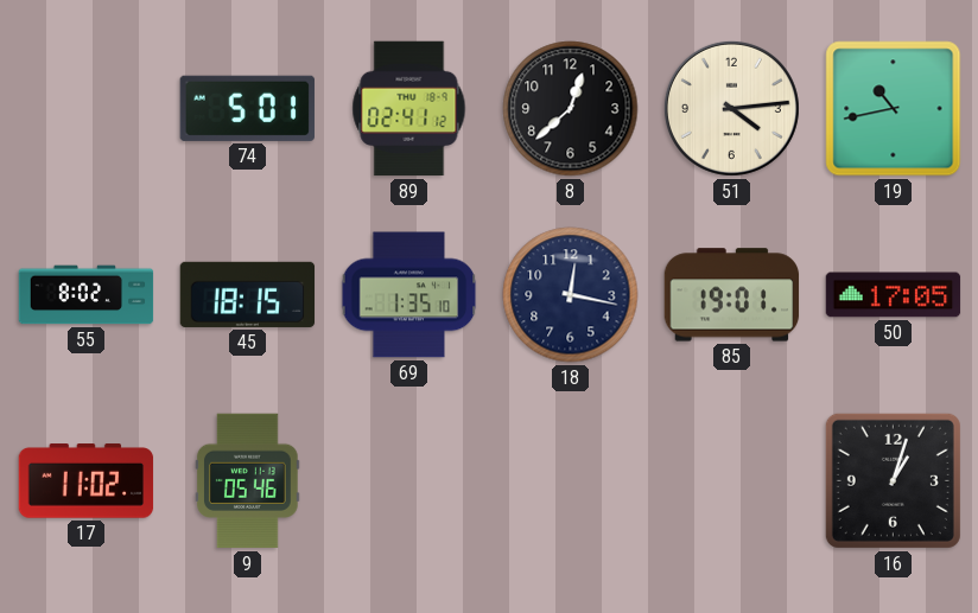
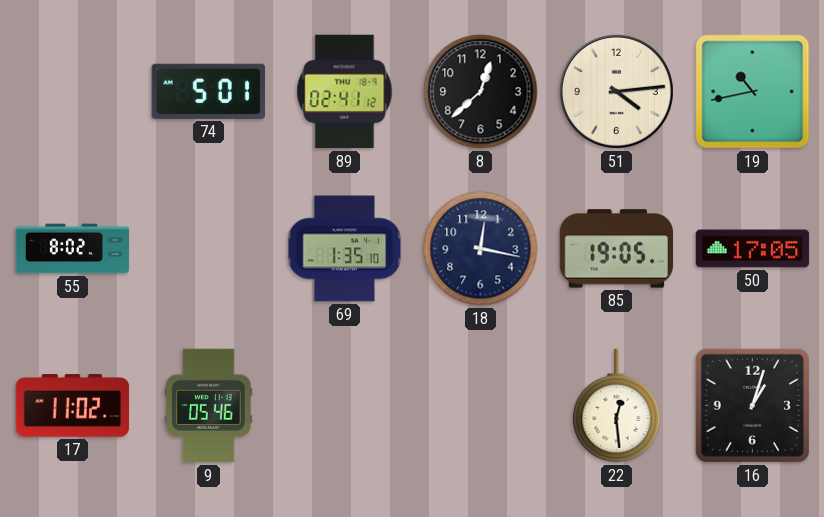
45: 18:15 -> none
85: 19:01 -> 19:05
22: none -> 12:29
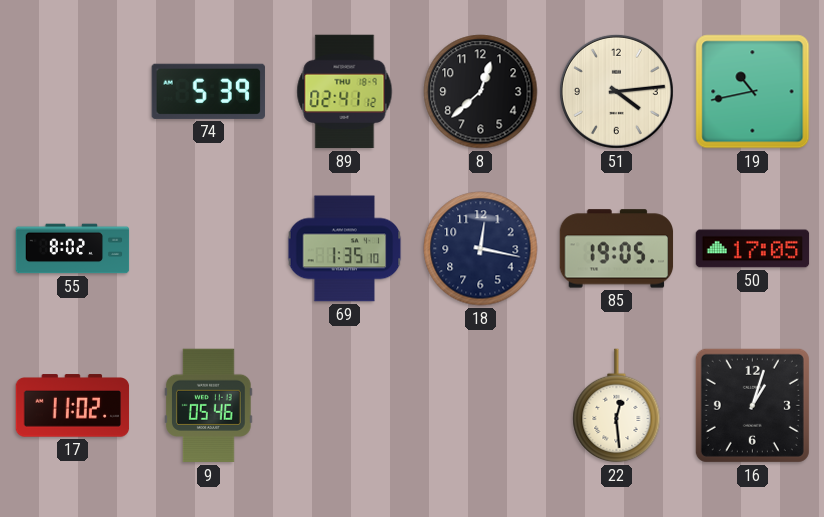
74: 5:01 -> 5:39
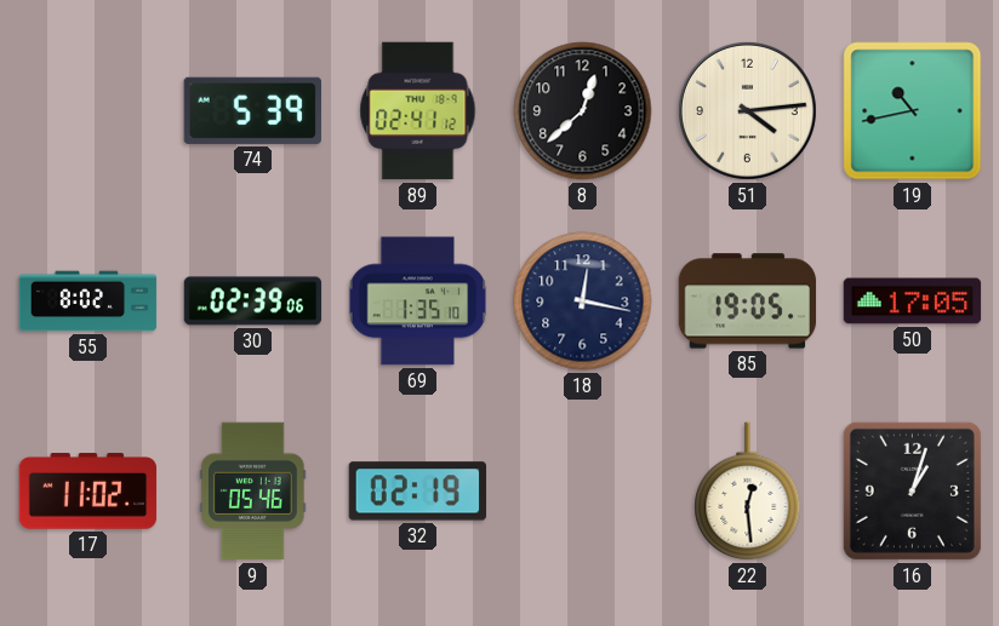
30: none -> 02:39
32: none -> 02:19
